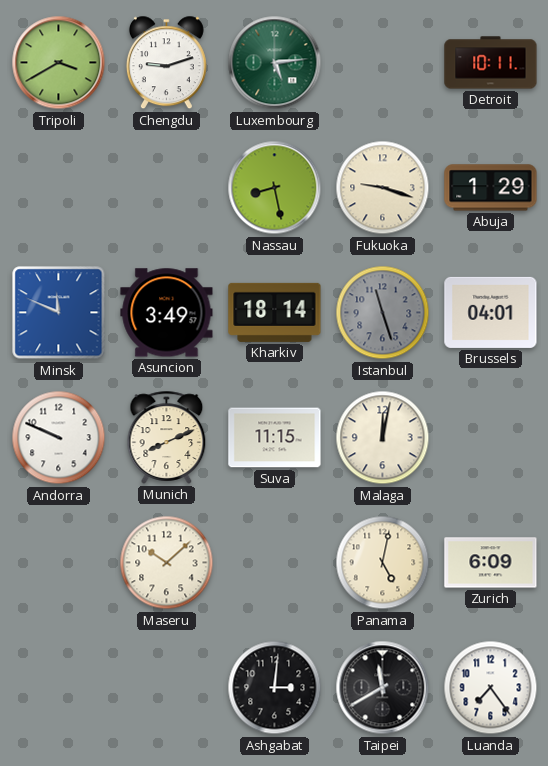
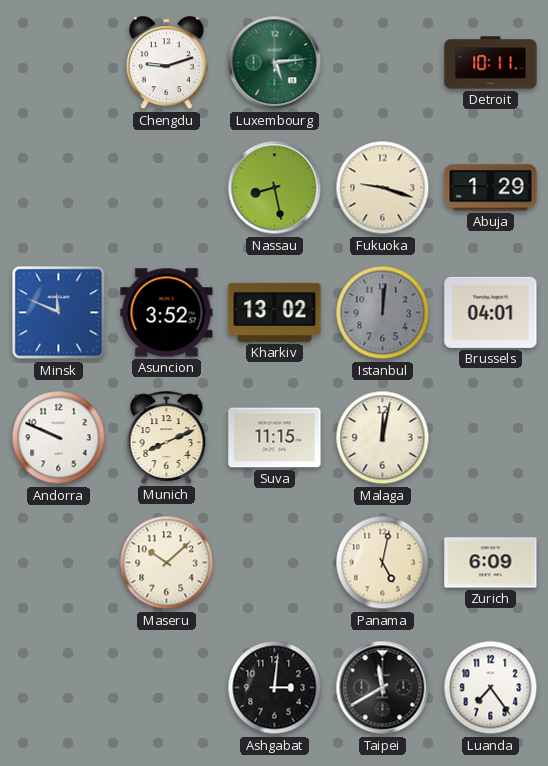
Tripoli: 3:40 -> none
Asuncion: 3:49 -> 3:52
Kharkiv: 18:14 -> 13:02
Istanbul: 11:27 -> 12:01
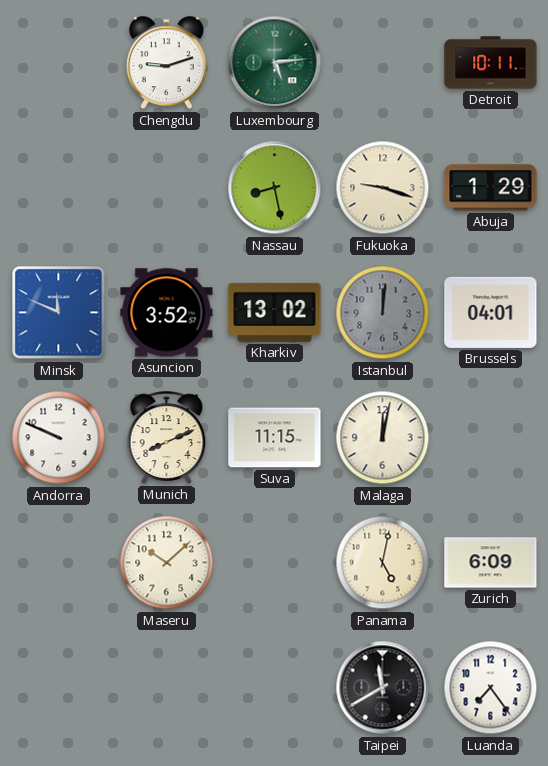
Ashgabat: 3:01 -> none
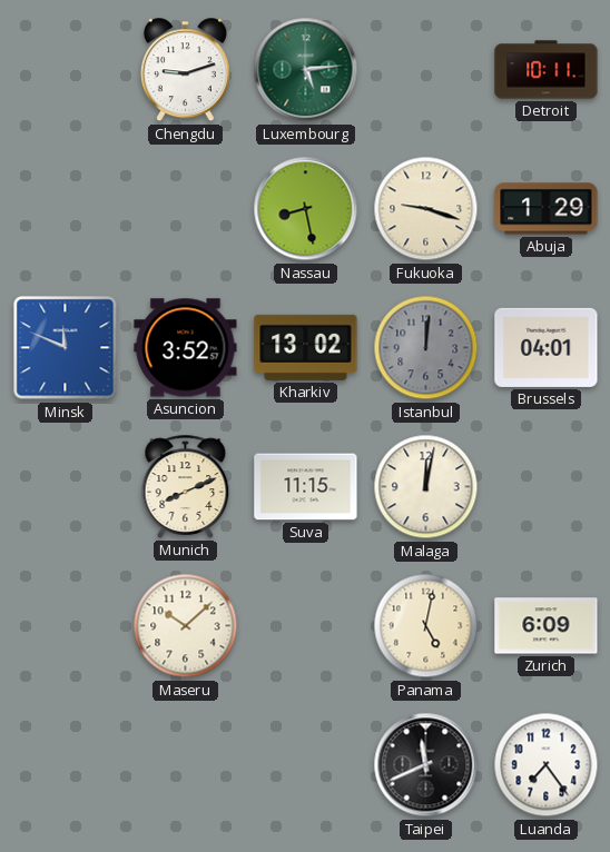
Andorra: 9:49 -> none
Taipei: 11:40 -> 11:41
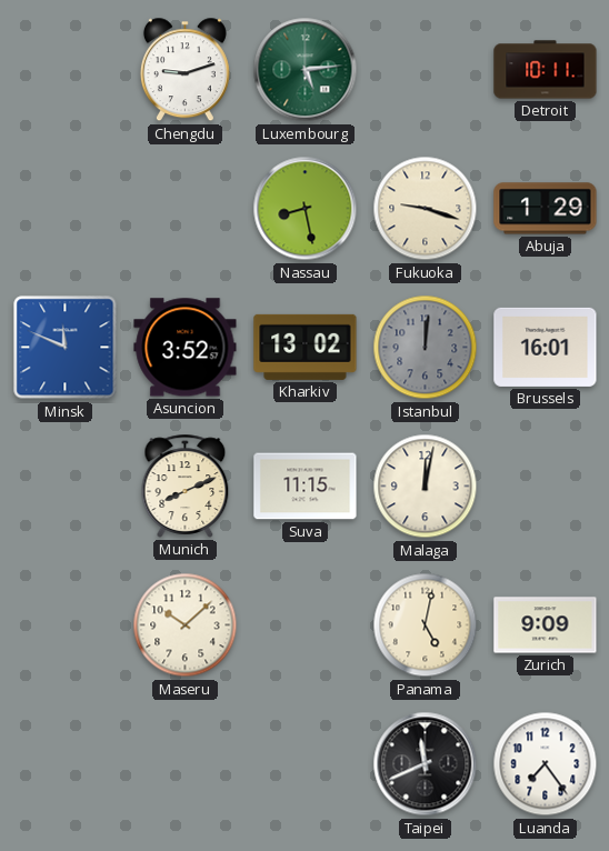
Brussels: 04:01 -> 16:01
Zurich: 6:09 -> 9:09
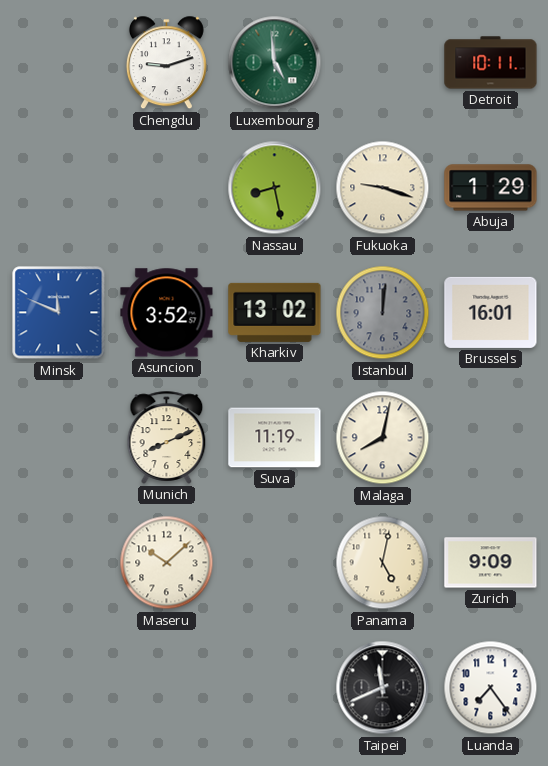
Luxembourg: 5:14 -> 4:59
Suva: 11:15 -> 11:19
Malaga: 12:02 -> 8:02
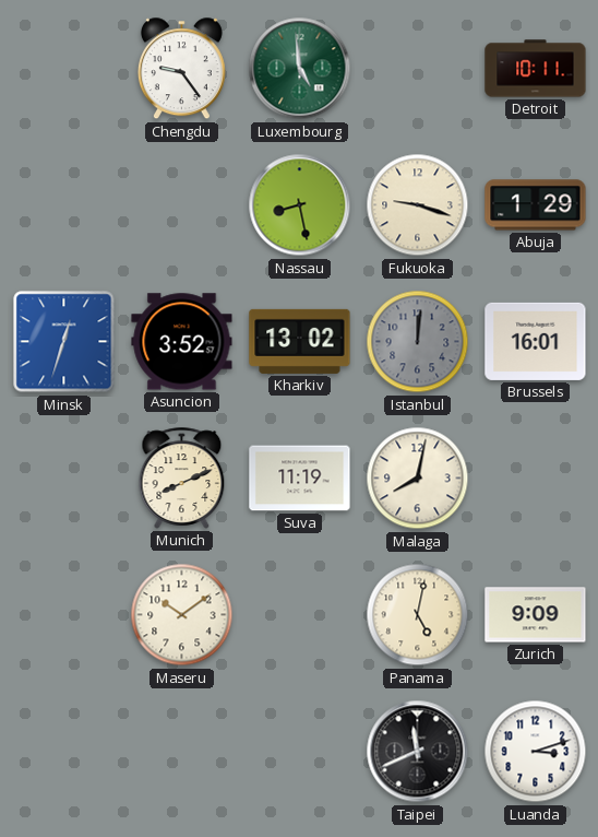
Chengdu: 9:12 -> 9:24
Minsk: 11:49 -> 12:33
Maseru: 10:08 -> 10:09
Luanda: 7:24 -> 3:12
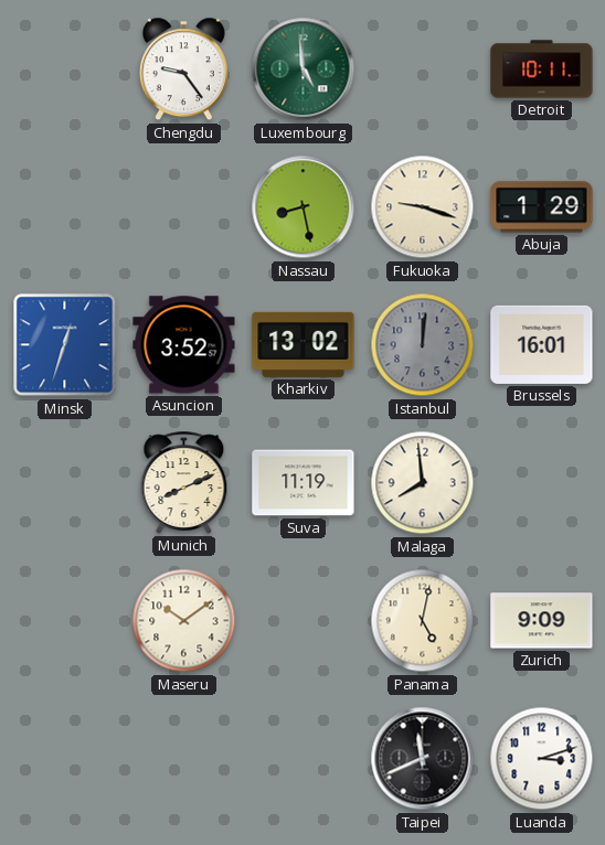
Malaga: 8:02 -> 7:59
